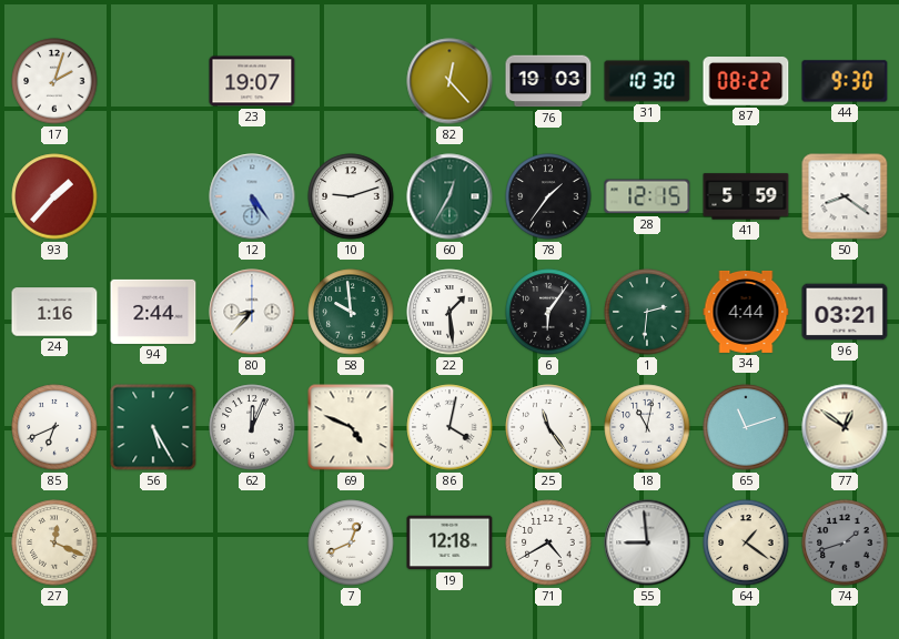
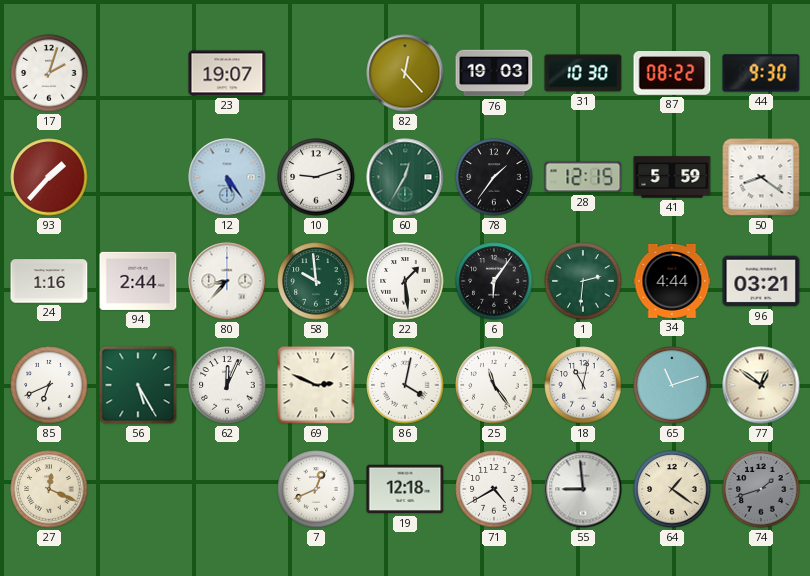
69: 4:49 -> 2:49
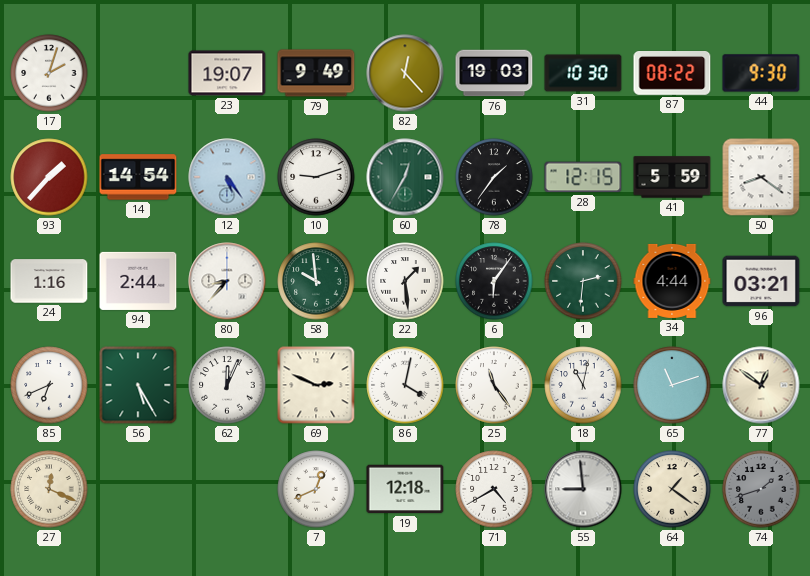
79: none -> 9:49
14: none -> 14:54
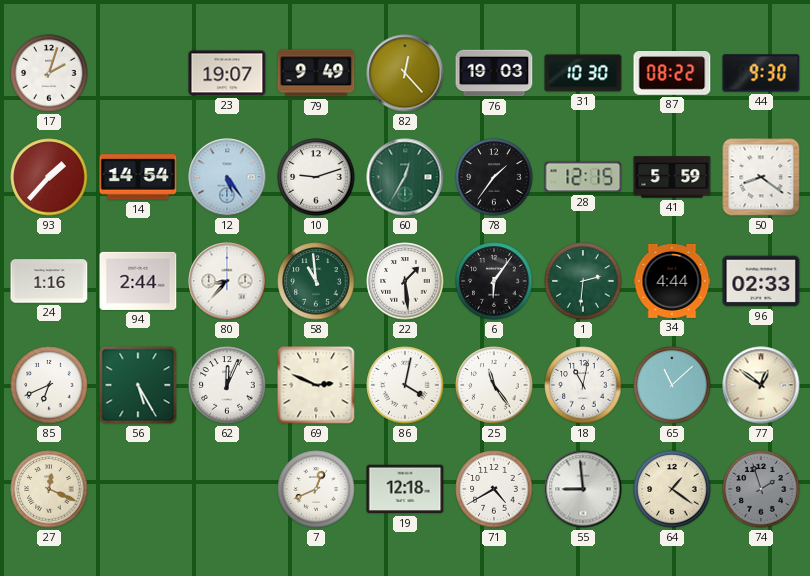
58: 9:59 -> 10:59
96: 03:21 -> 02:33
65: 11:12 -> 11:08
74: 1:42 -> 1:57
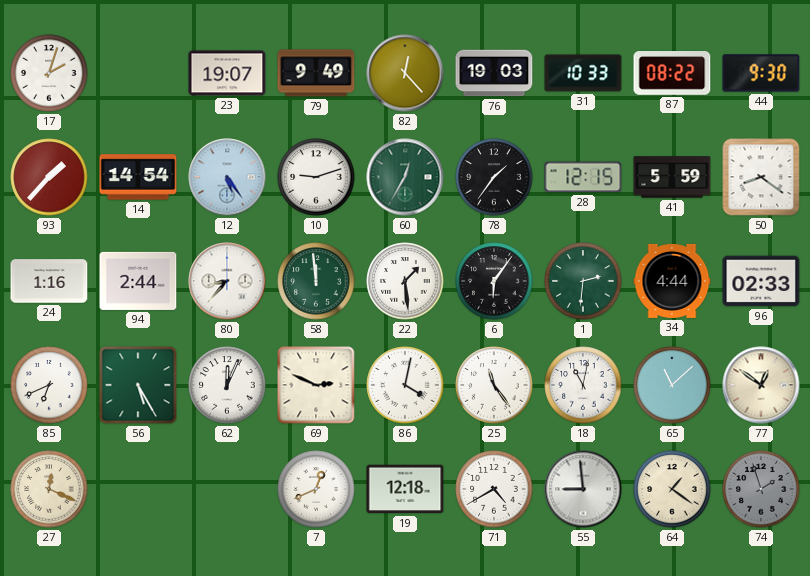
31: 10:30 -> 10:33
58: 10:59 -> 11:59
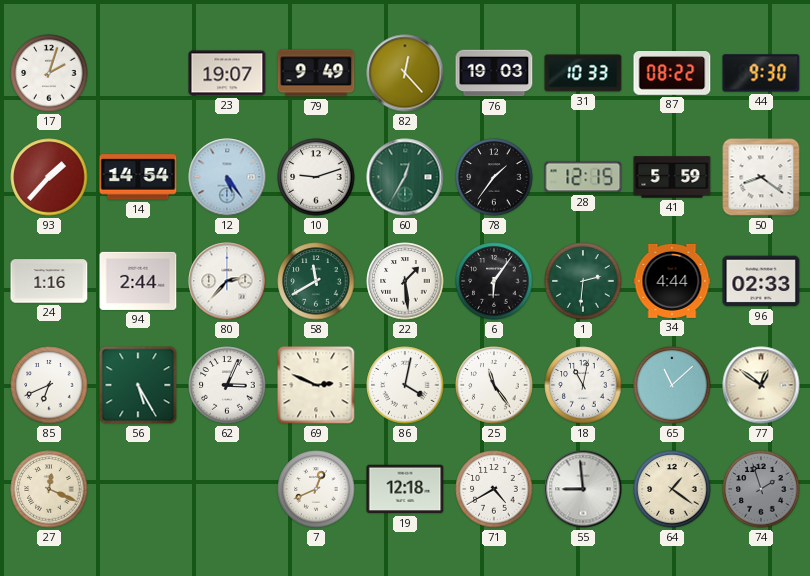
80: 8:37 -> 2:37
58: 11:59 -> 11:40
62: 12:04 -> 3:04
